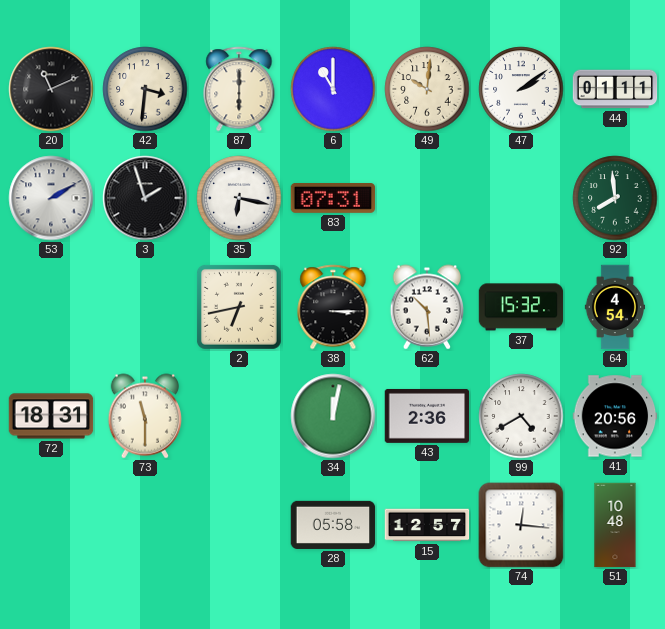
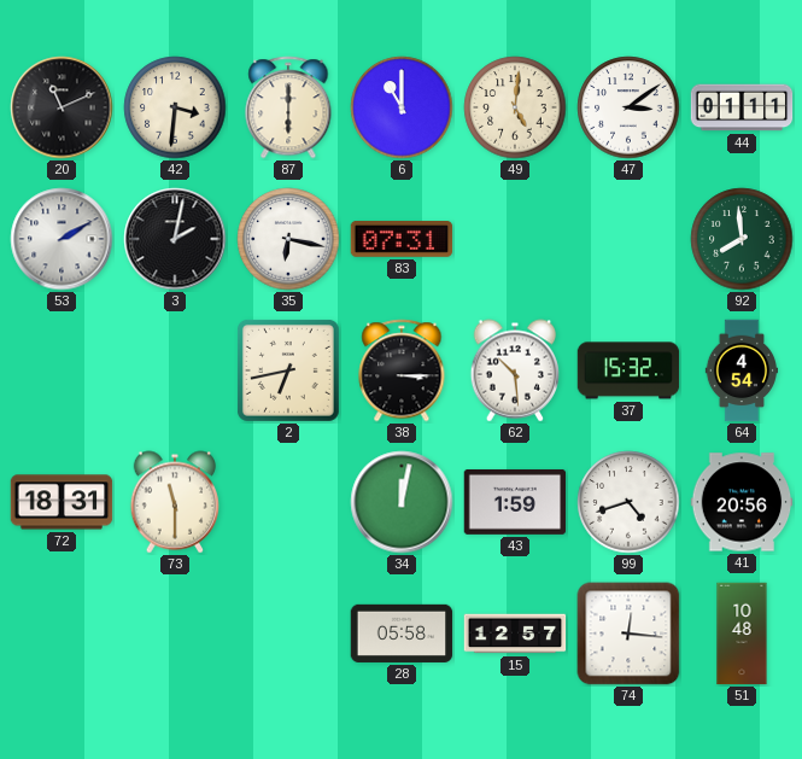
49: 10:01 -> 5:01
47: 2:09 -> 3:09
3: 1:57 -> 2:02
43: 2:36 -> 1:59
99: 4:40 -> 4:42
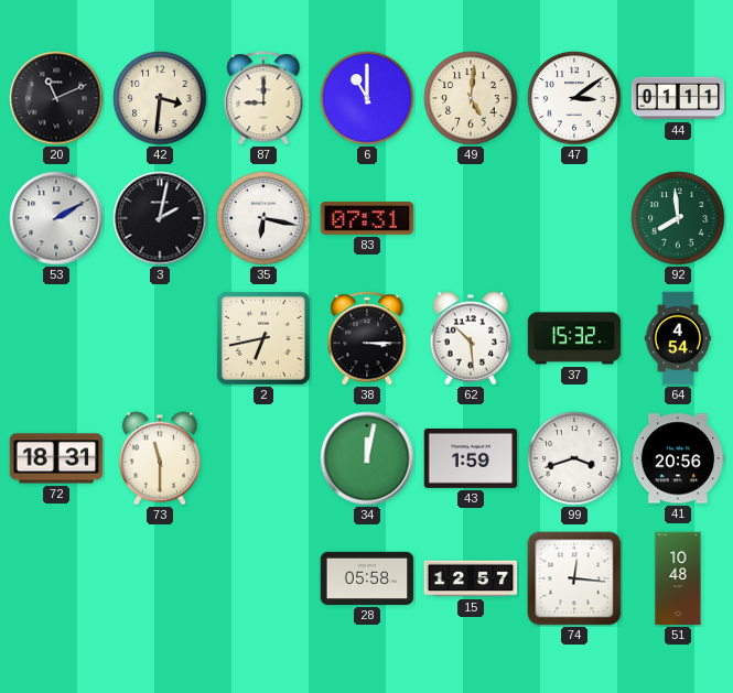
87: 6:00 -> 9:00
99: 4:42 -> 3:42
